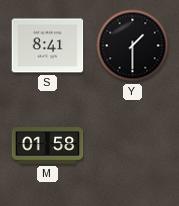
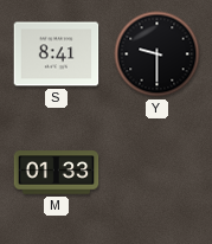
Y: 1:30 -> 9:30
M: 01:58 -> 01:33
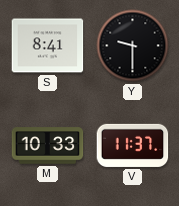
M: 01:33 -> 10:33
V: none -> 11:37
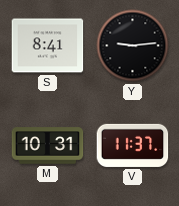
Y: 9:30 -> 9:14
M: 10:33 -> 10:31
